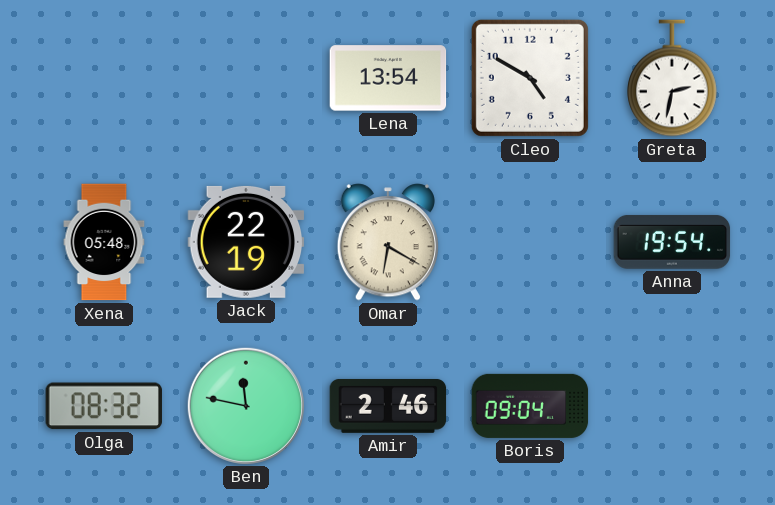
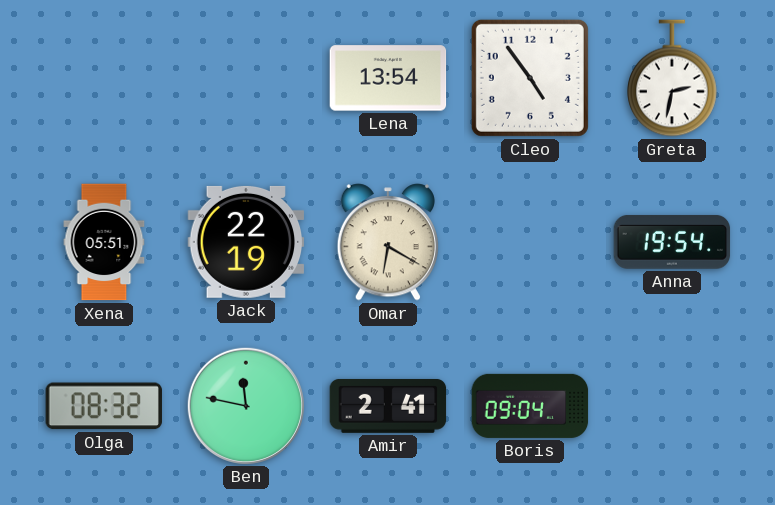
Cleo: 4:50 -> 4:54
Xena: 05:48 -> 05:51
Amir: 2:46 -> 2:41
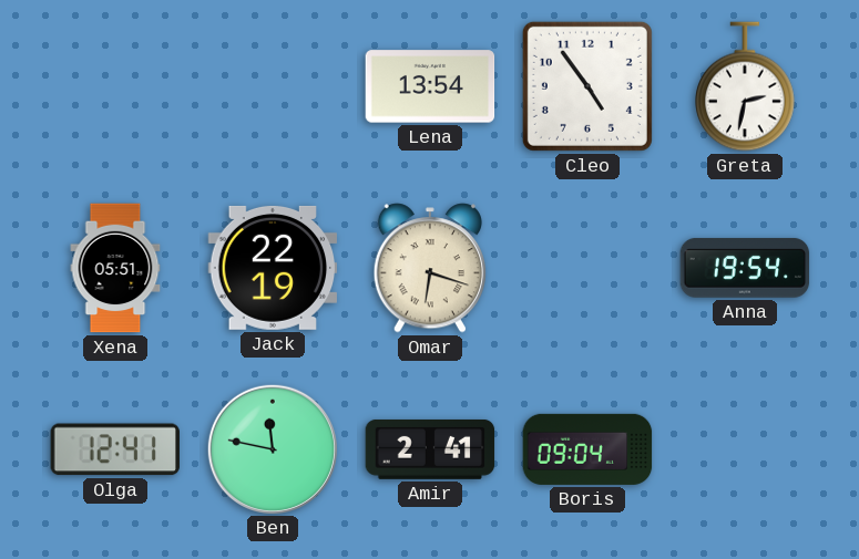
Omar: 6:20 -> 6:18
Olga: 08:32 -> 12:41
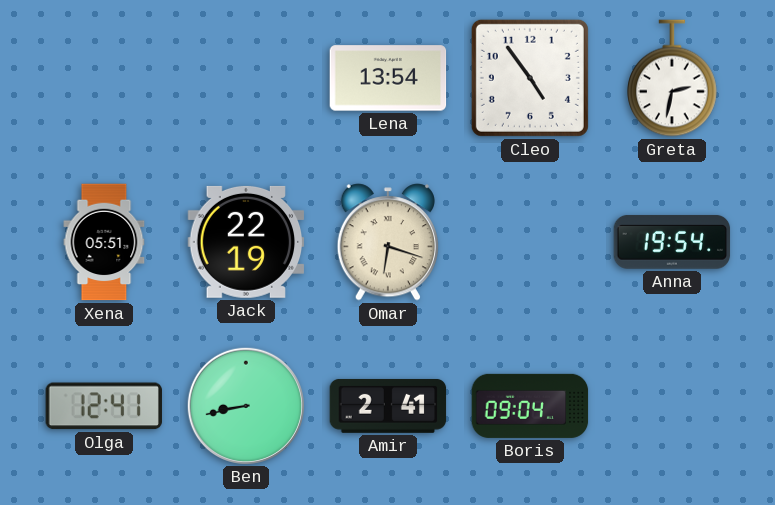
Ben: 11:47 -> 8:43
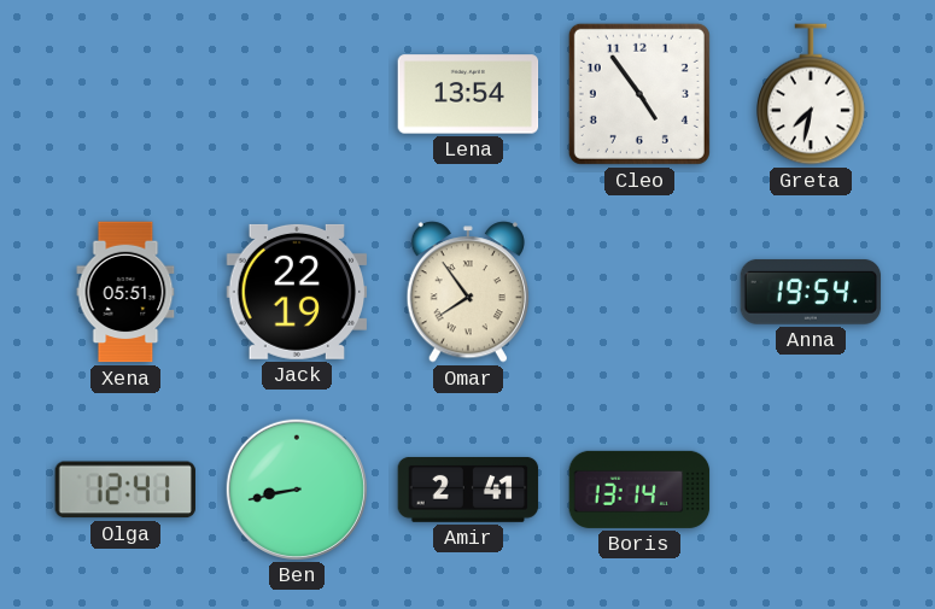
Greta: 2:32 -> 7:32
Omar: 6:18 -> 7:54
Boris: 09:04 -> 13:14
